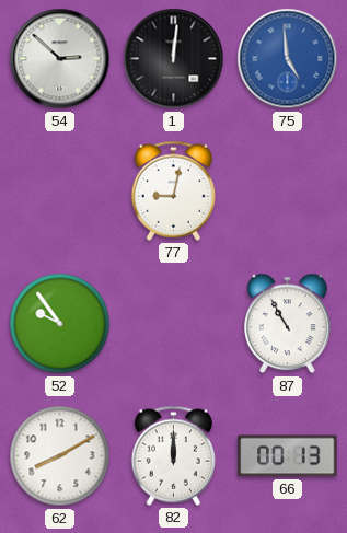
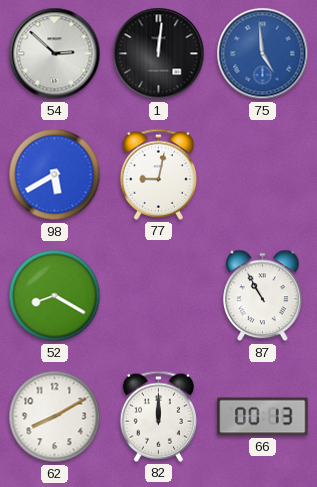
98: none -> 5:40
52: 9:54 -> 8:20
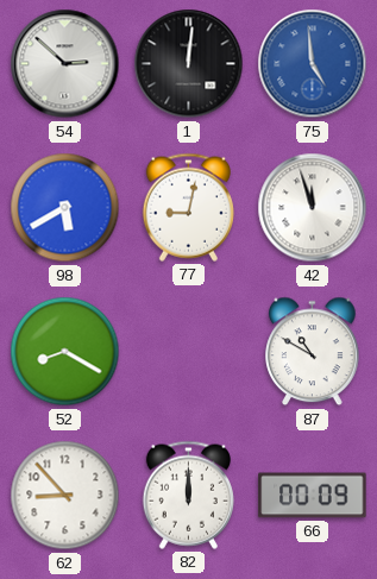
42: none -> 11:57
87: 10:55 -> 10:50
62: 8:10 -> 8:53
66: 00:13 -> 00:09
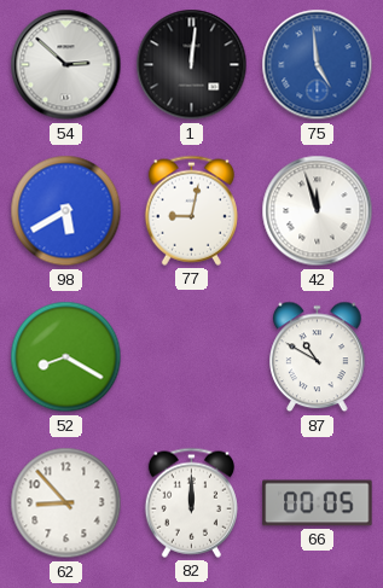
66: 00:09 -> 00:05
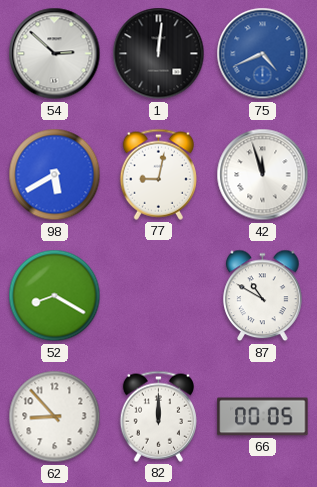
75: 4:59 -> 4:41
